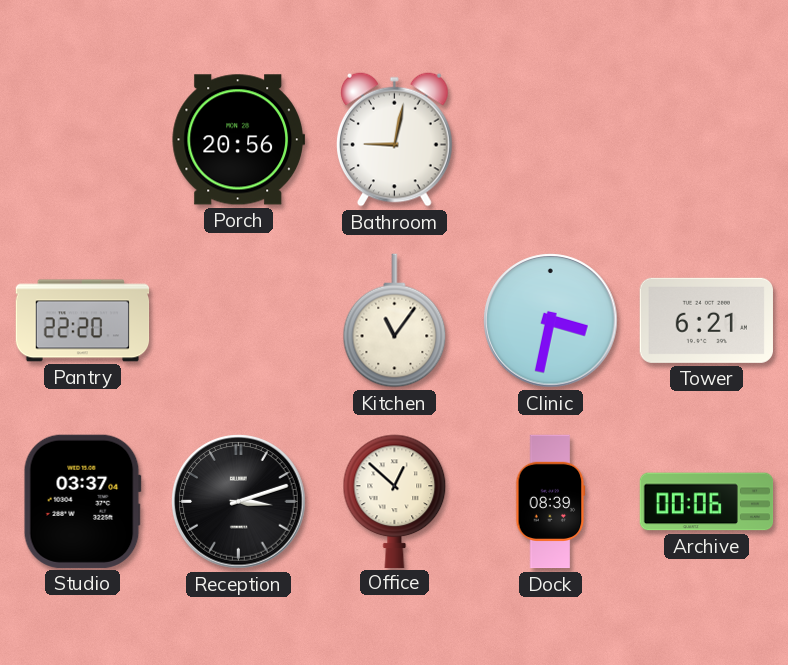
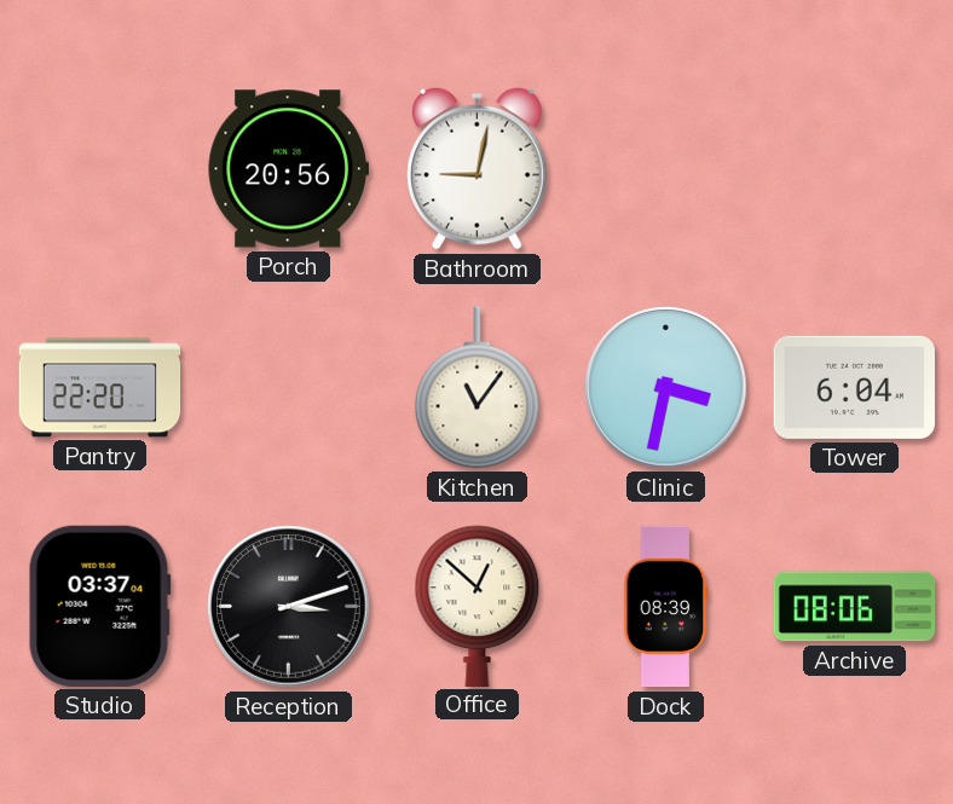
Tower: 6:21 -> 6:04
Archive: 00:06 -> 08:06
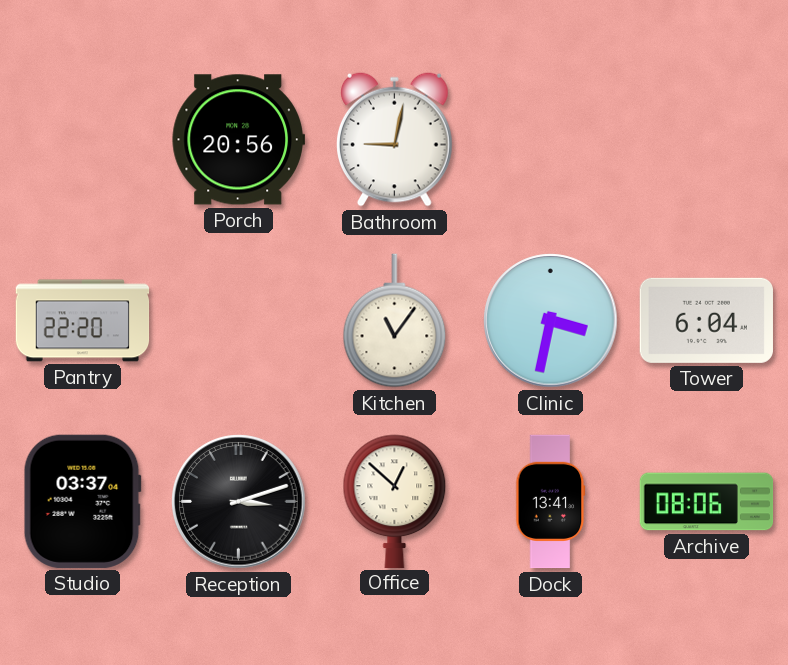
Dock: 08:39 -> 13:41
